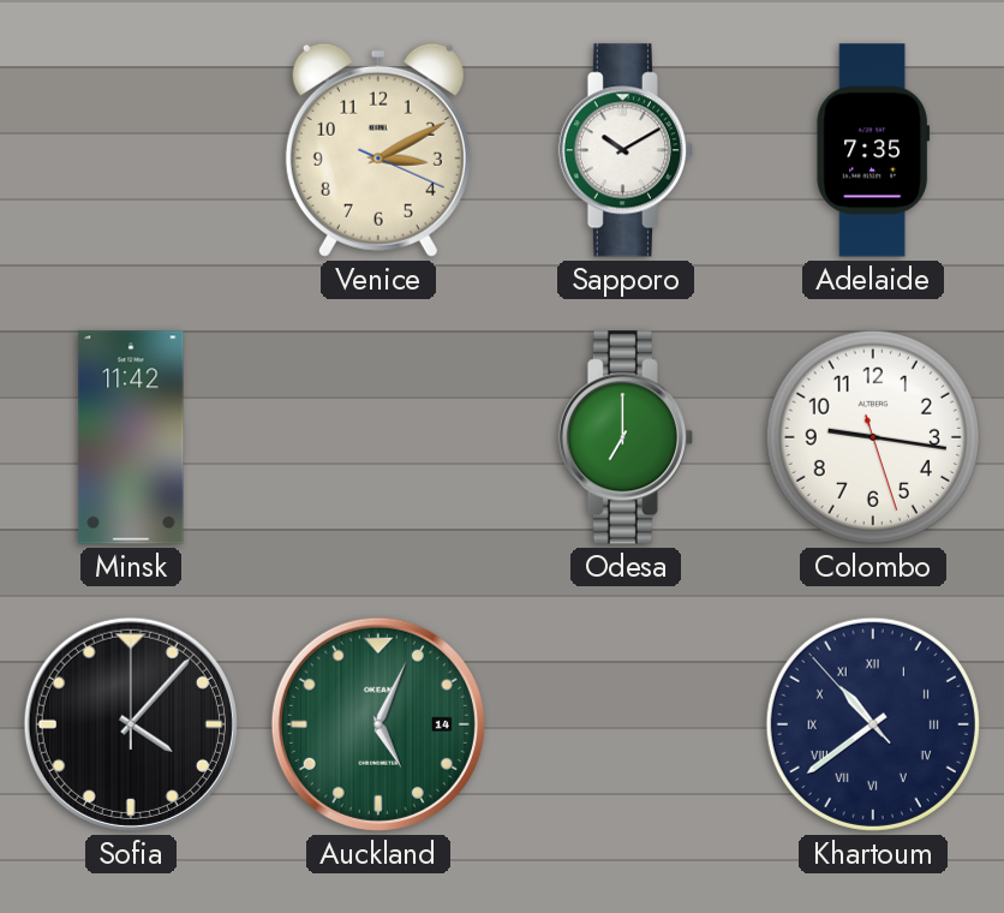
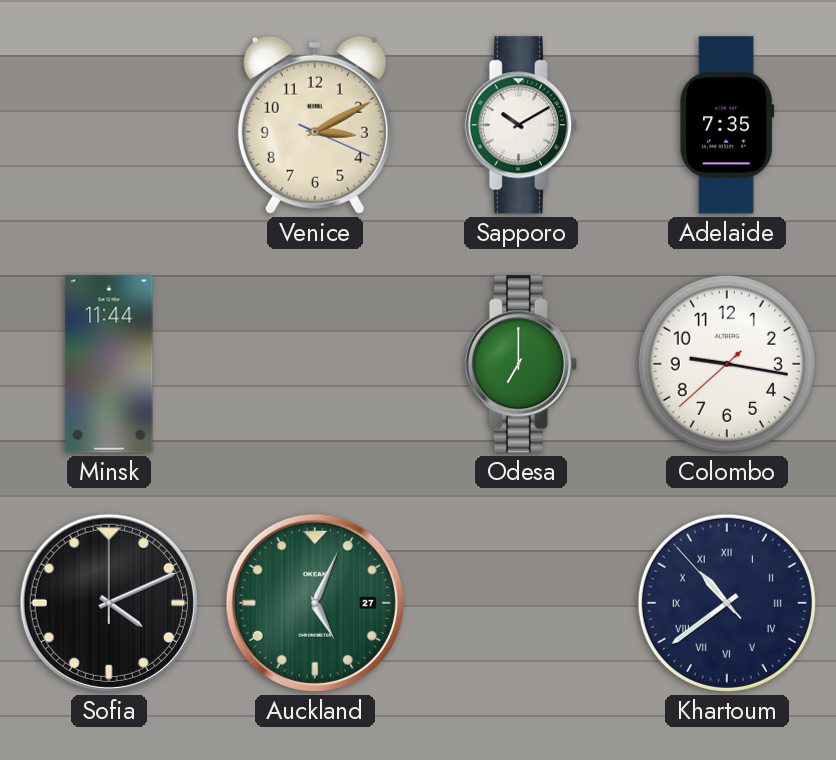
Minsk: 11:42 -> 11:44
Colombo: 9:16:27 -> 9:16:38
Sofia: 4:07 -> 4:11
Auckland date: 14 -> 27
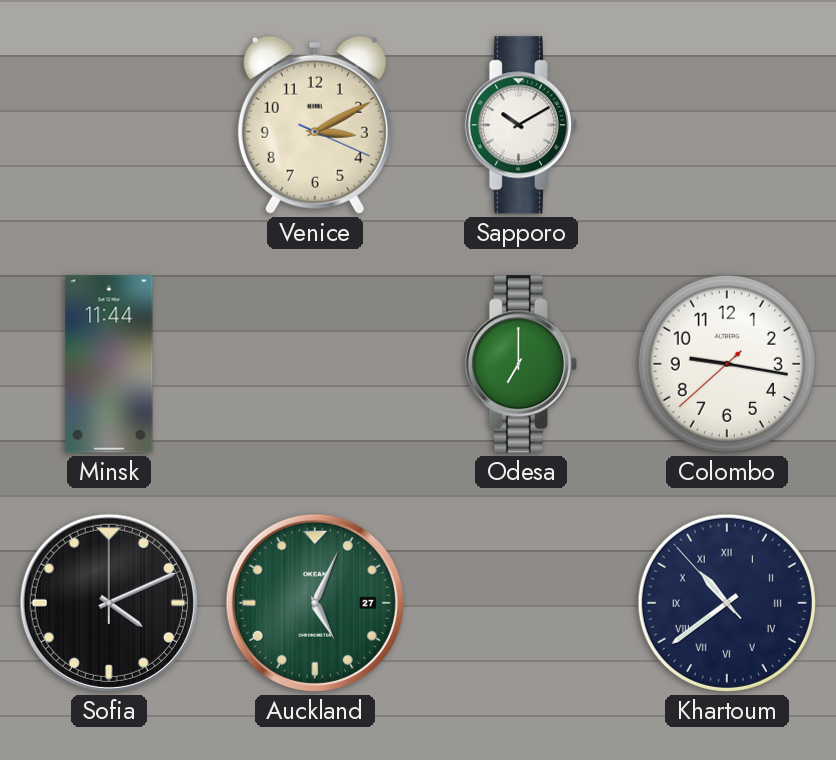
Adelaide: 7:35 -> none
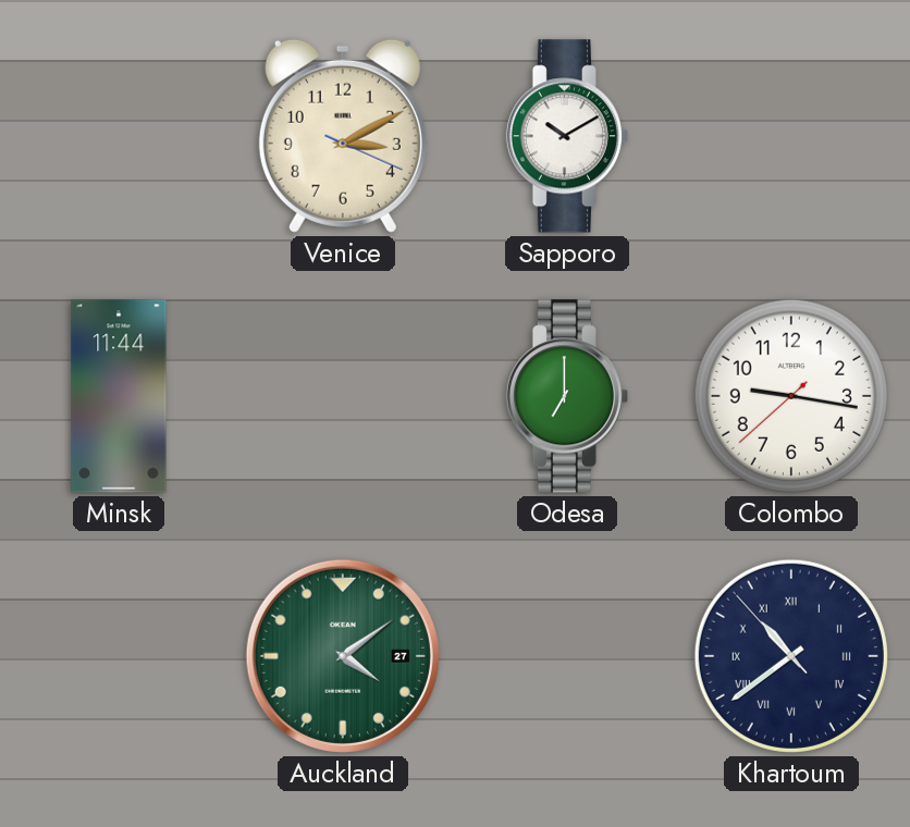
Sofia: 4:11 -> none
Auckland: 5:04 -> 4:09
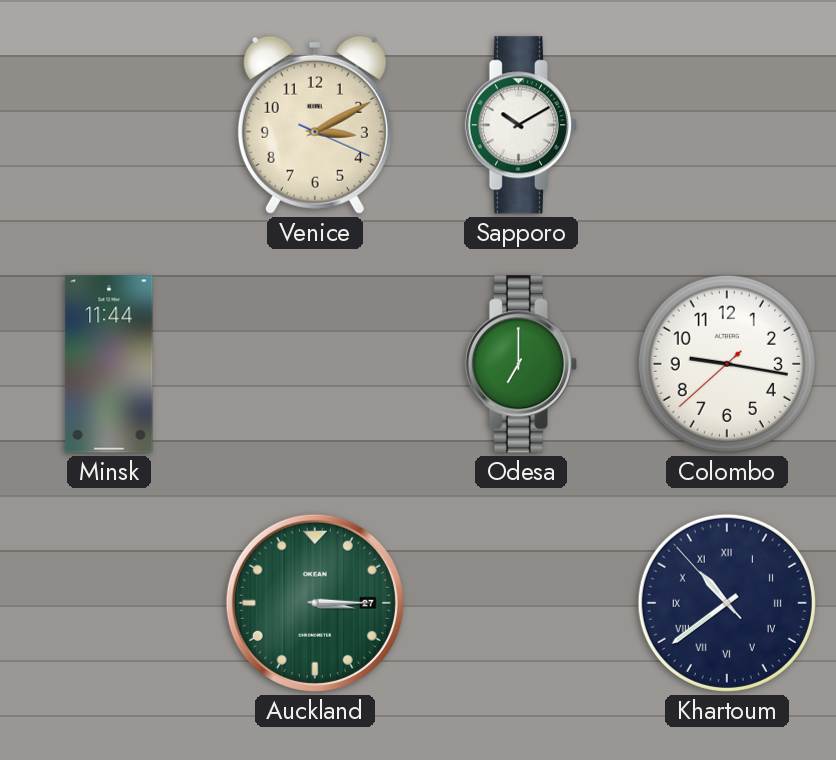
Auckland: 4:09 -> 3:15
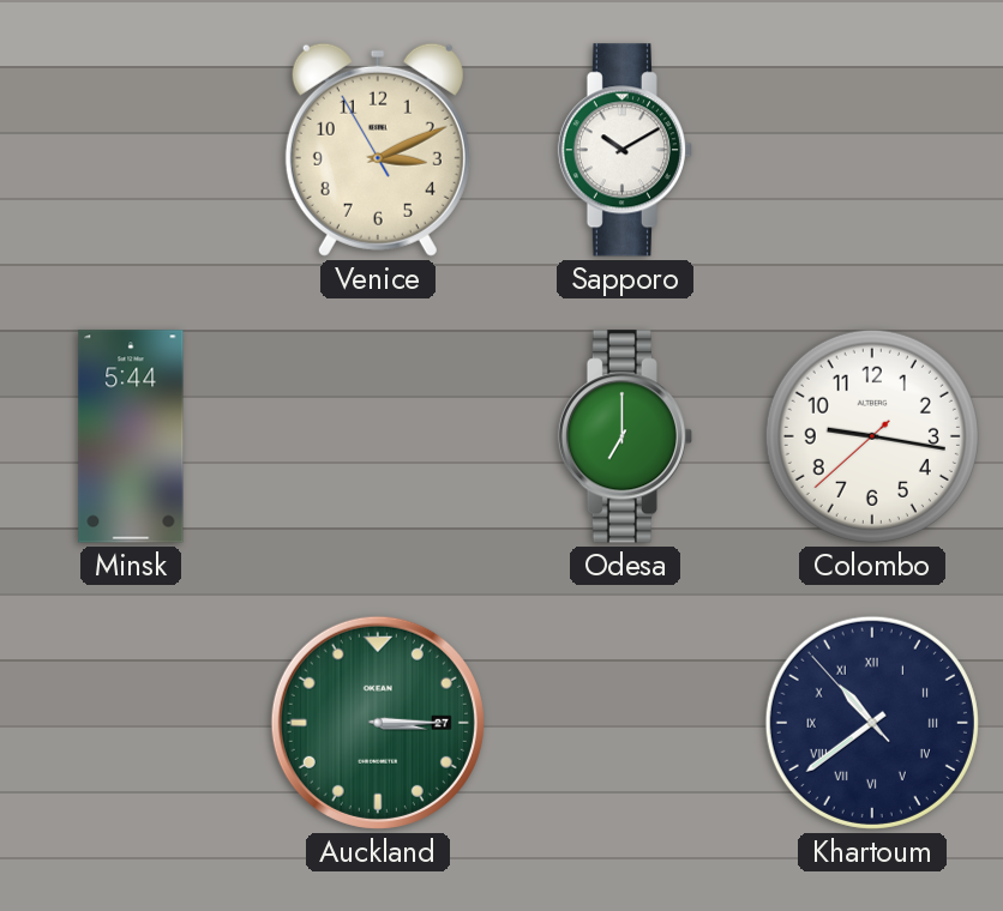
Venice: 3:10:19 -> 3:10:55
Minsk: 11:44 -> 5:44
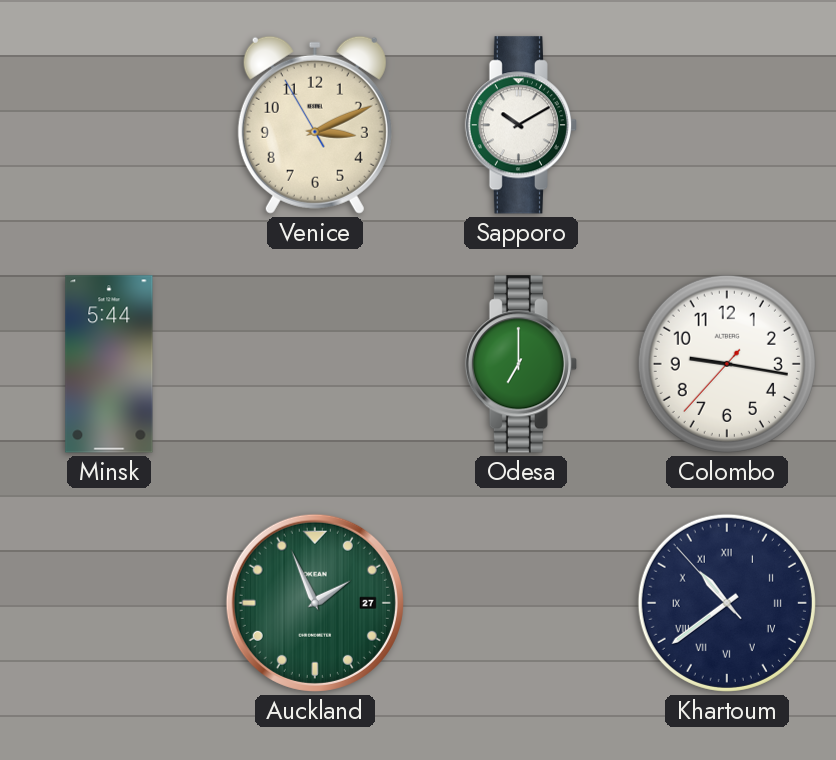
Colombo: 9:16:38 -> 9:16:37
Auckland: 3:15 -> 1:56
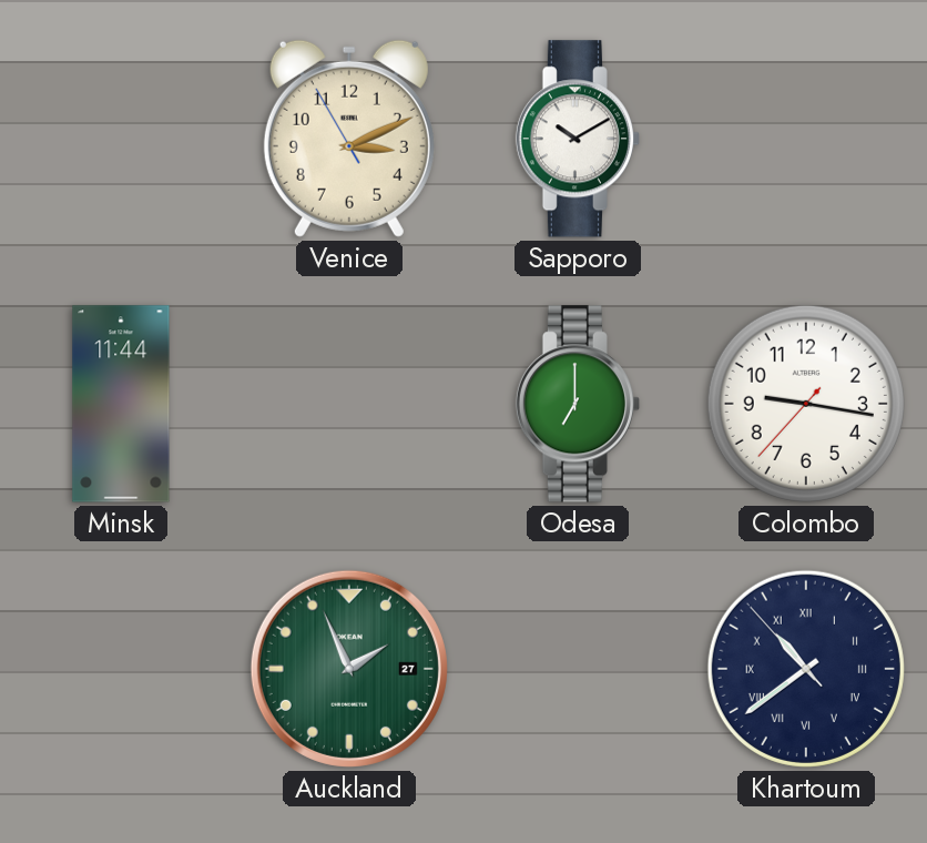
Minsk: 5:44 -> 11:44
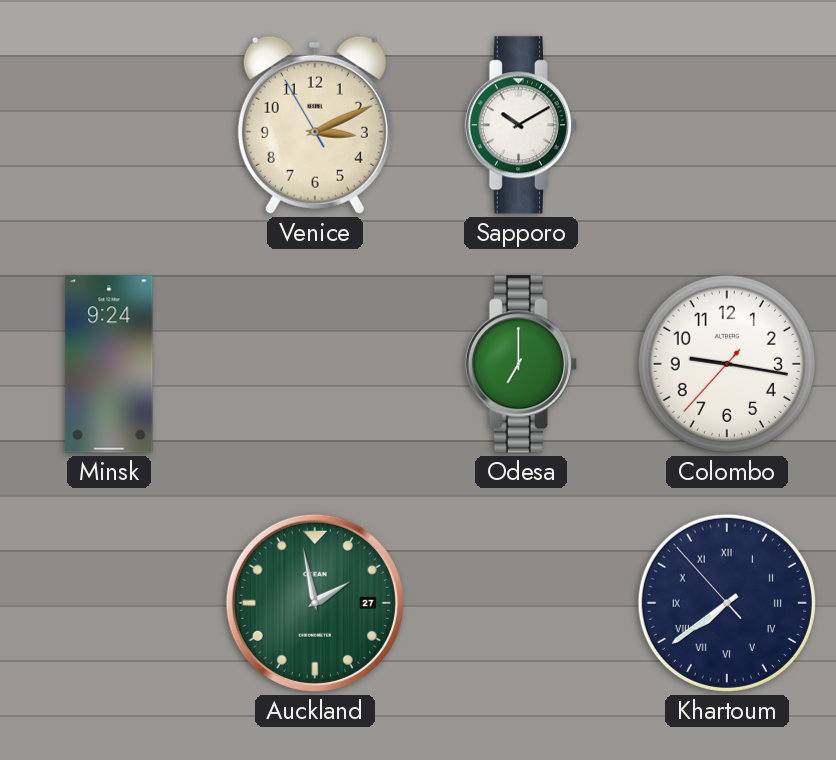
Minsk: 11:44 -> 9:24
Auckland: 1:56 -> 1:58
Khartoum: 10:38 -> 7:38
